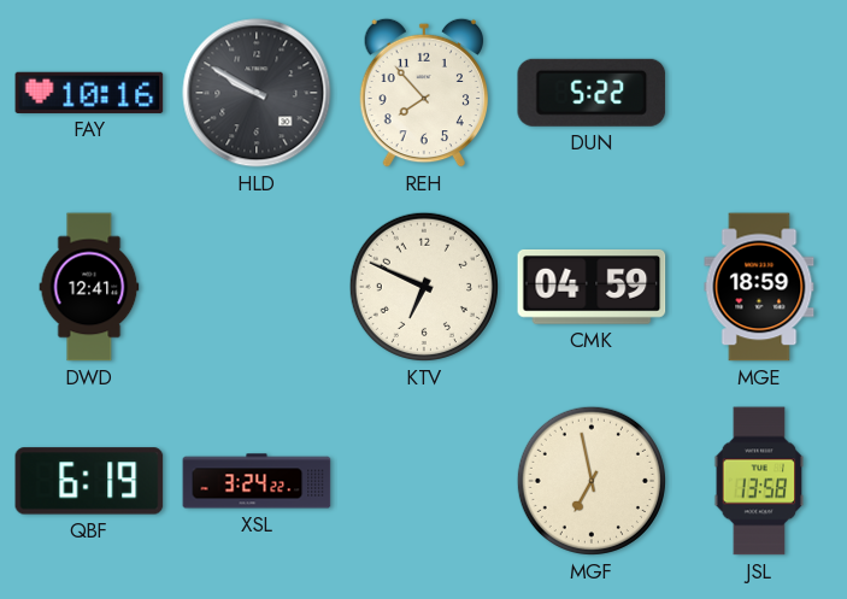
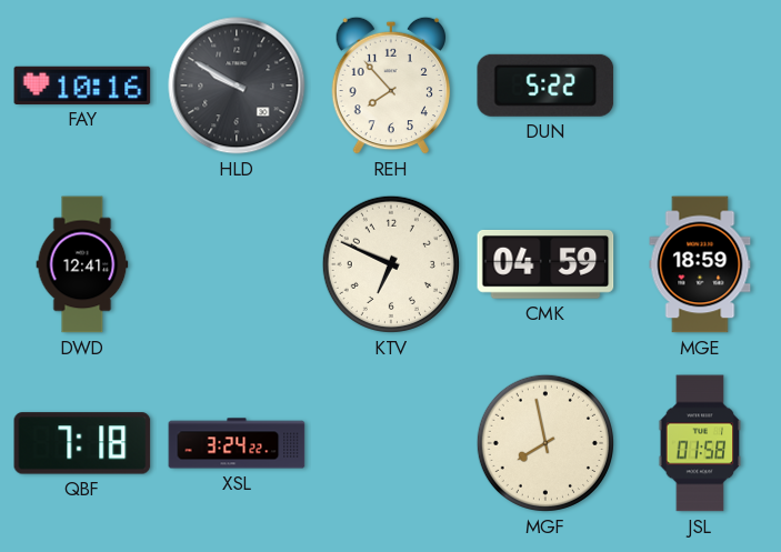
QBF: 6:19 -> 7:18
MGF: 6:58 -> 7:58
JSL: 13:58 -> 01:58
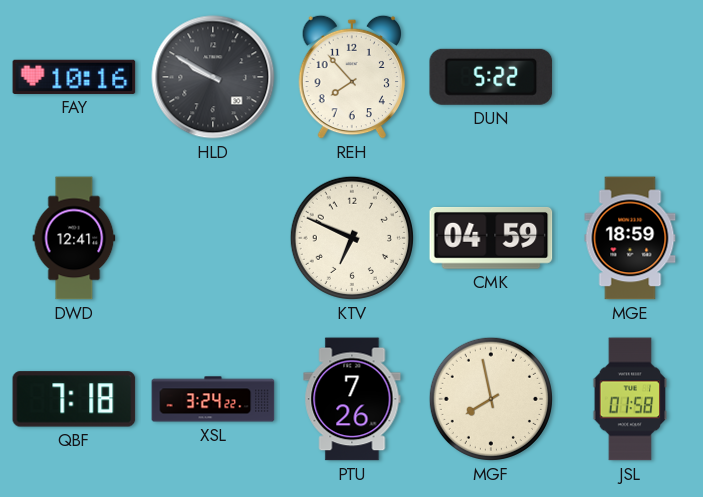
PTU: none -> 7:26
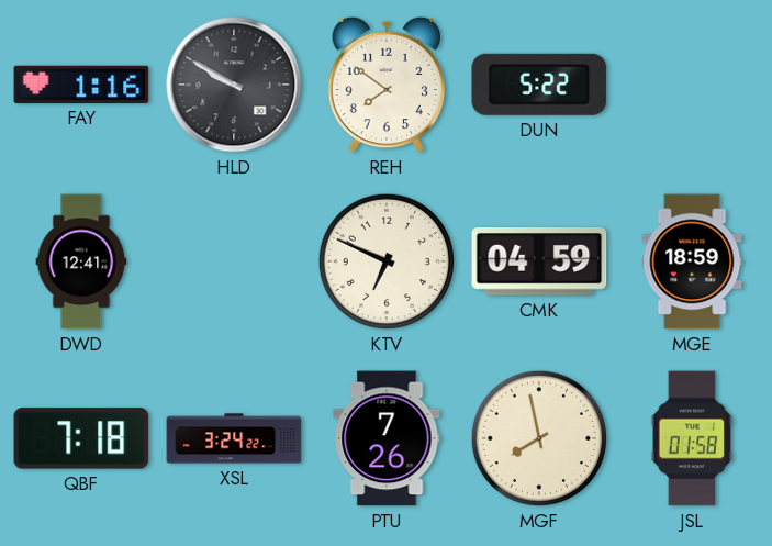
FAY: 10:16 -> 1:16
REH: 7:53 -> 7:51
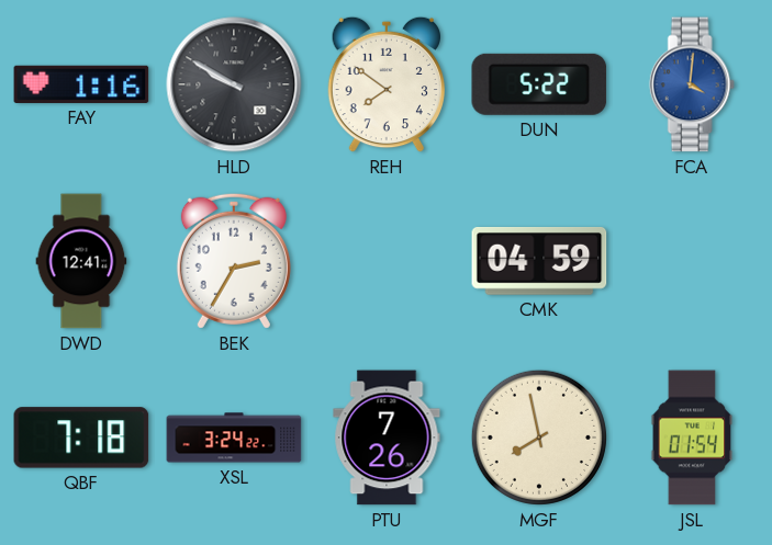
FCA: none -> 4:01
BEK: none -> 2:35
KTV: 6:49 -> none
MGE: 18:59 -> none
JSL: 01:58 -> 01:54
